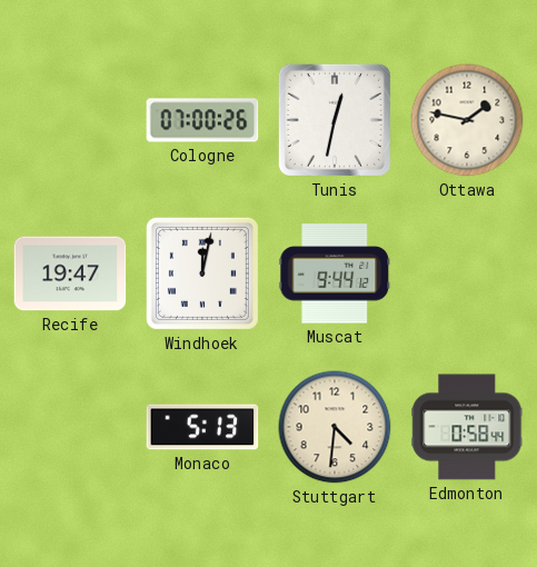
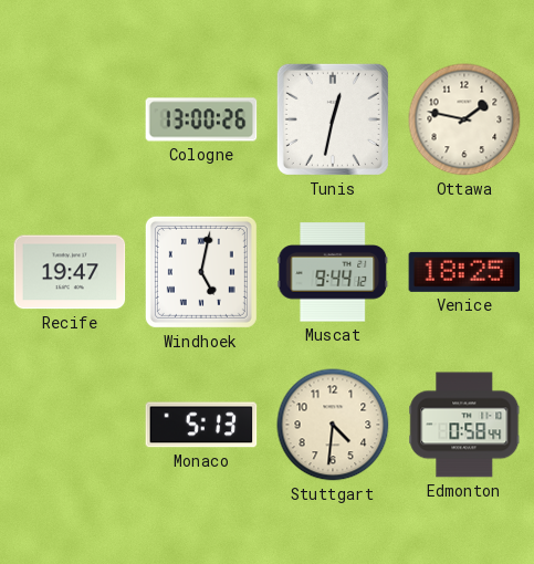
Cologne: 07:00 -> 13:00
Windhoek: 12:02 -> 5:02
Venice: none -> 18:25
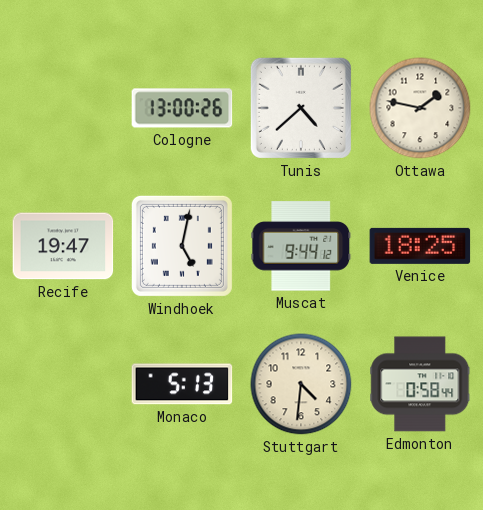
Tunis: 12:32 -> 4:38
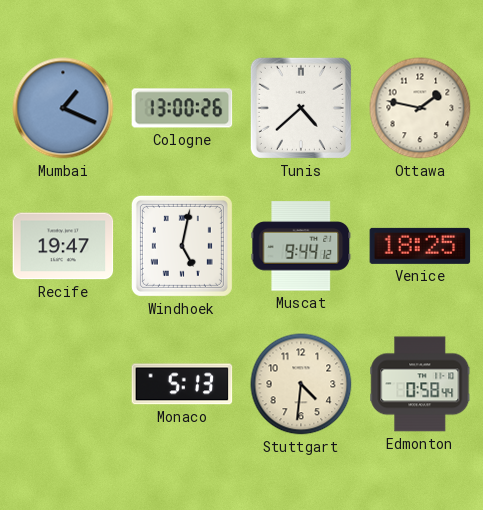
Mumbai: none -> 1:19
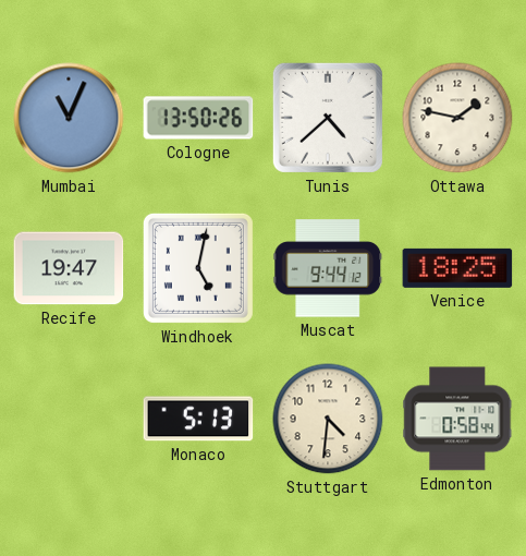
Mumbai: 1:19 -> 11:04
Cologne: 13:00 -> 13:50
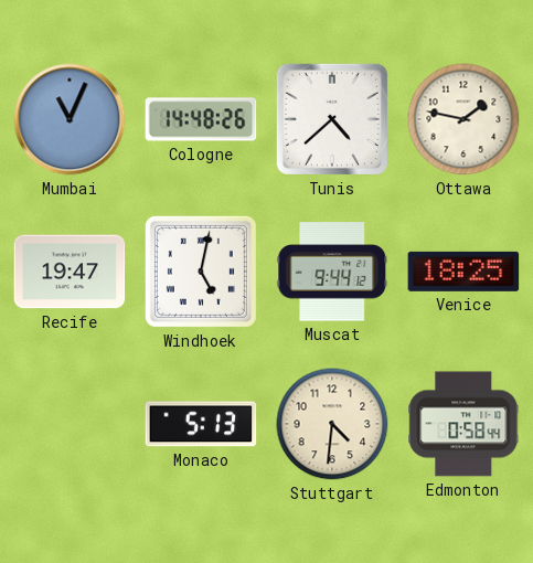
Cologne: 13:50 -> 14:48
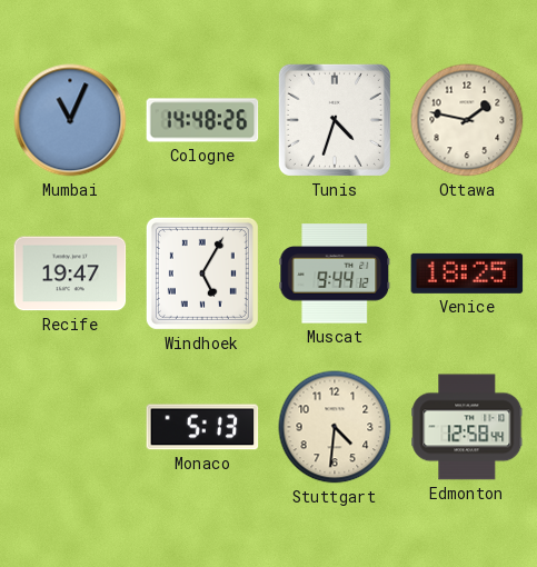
Tunis: 4:38 -> 4:33
Windhoek: 5:02 -> 5:05
Edmonton: 0:58 -> 12:58
